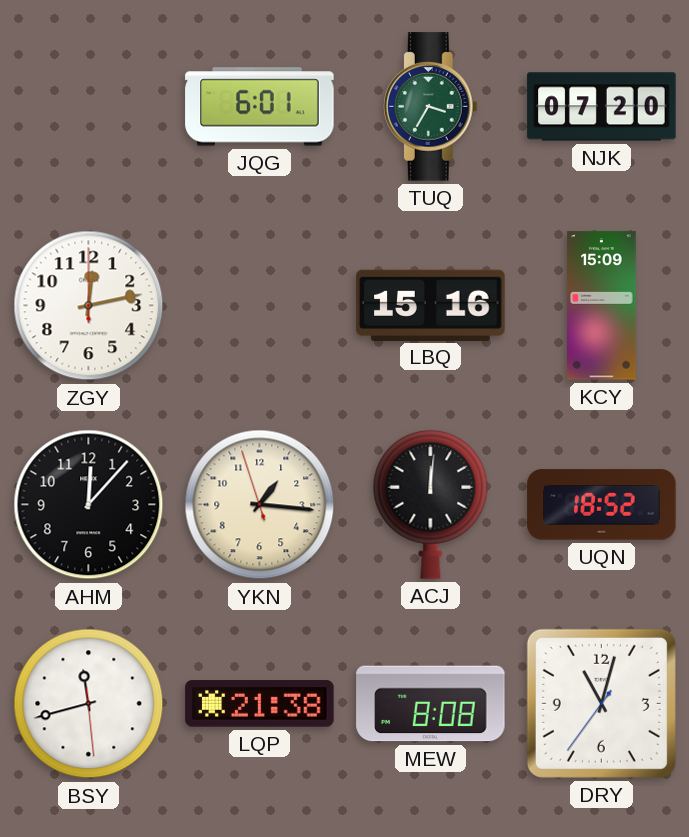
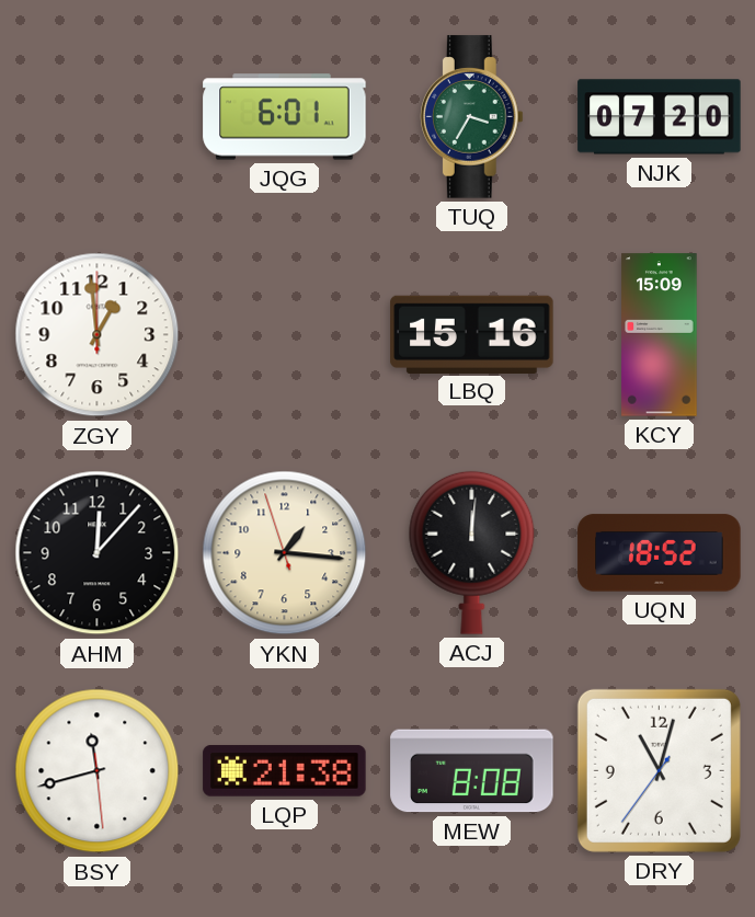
ZGY: 12:13 -> 12:59
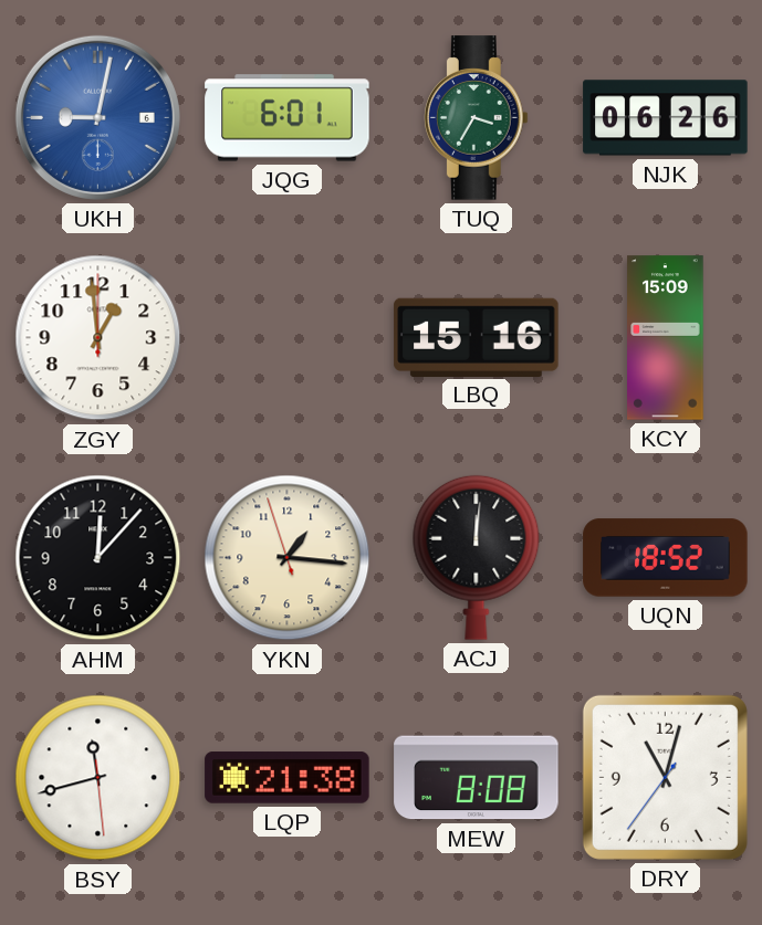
UKH: none -> 9:02
NJK: 07:20 -> 06:26
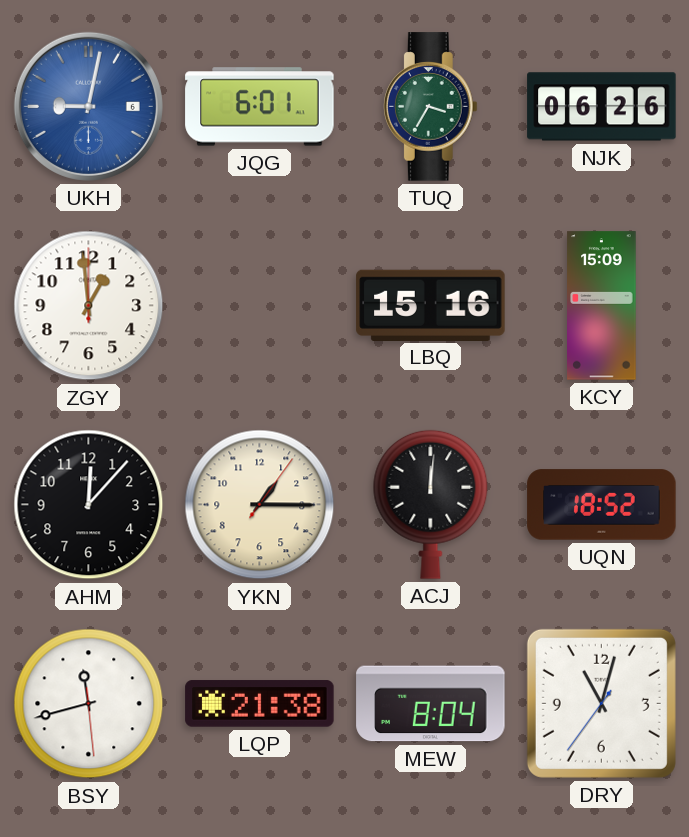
YKN: 1:15:57 -> 1:15:06
MEW: 8:08 -> 8:04
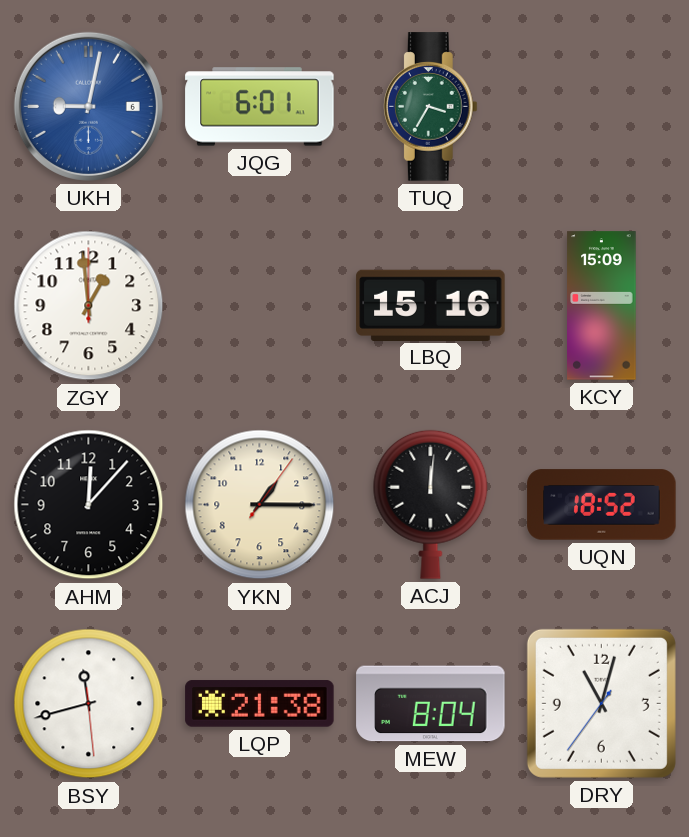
NJK: 06:26 -> none
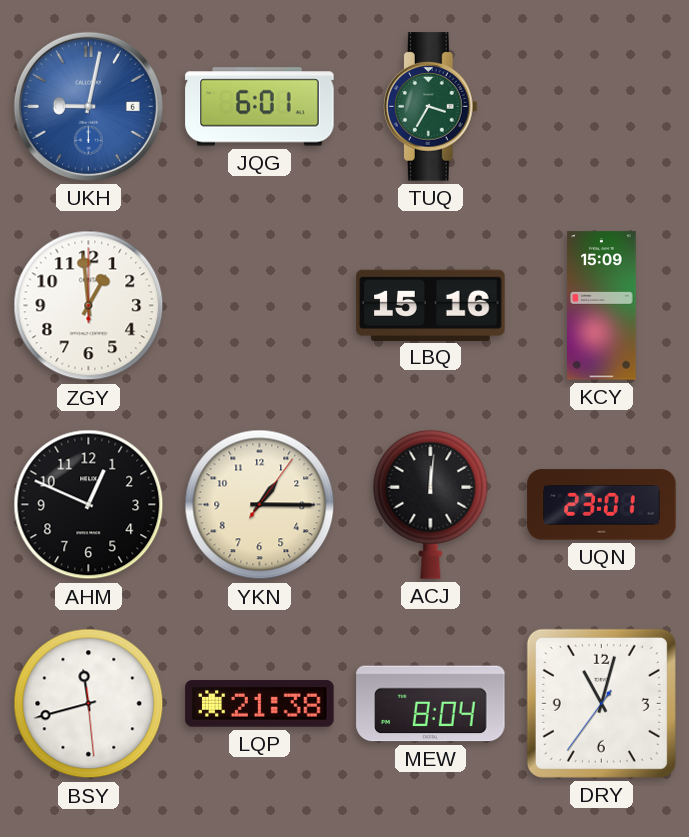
AHM: 12:07 -> 12:49
UQN: 18:52 -> 23:01
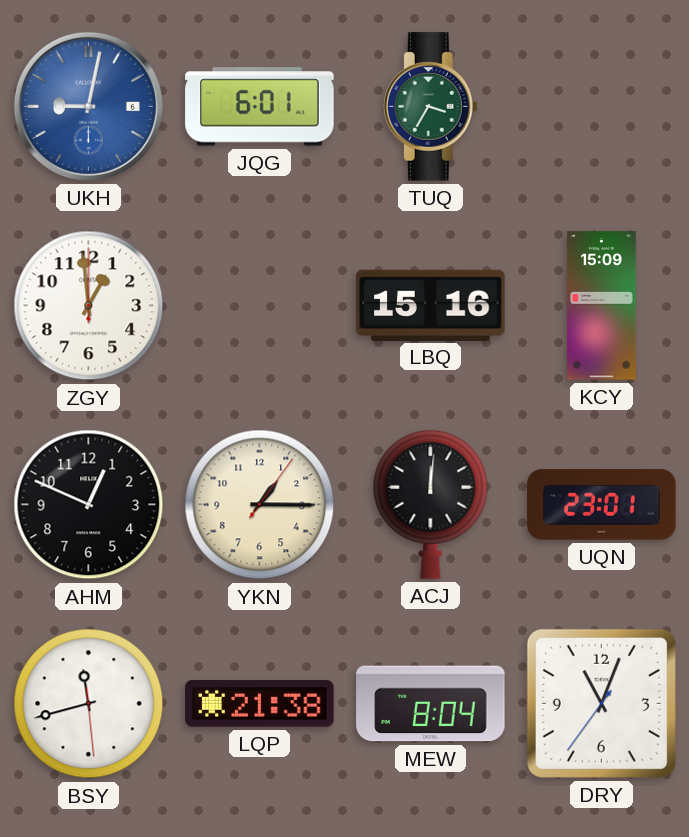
DRY: 11:02 -> 11:03
